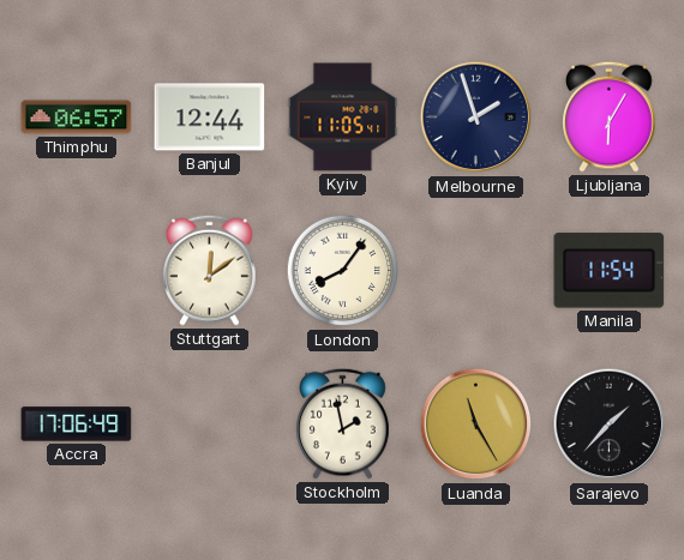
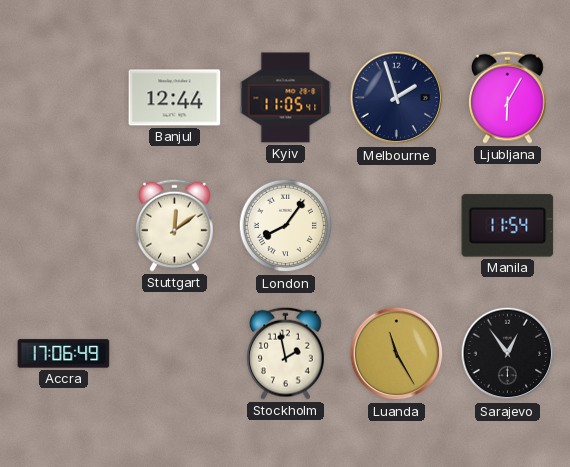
Thimphu: 06:57 -> none
Sarajevo: 1:37 -> 12:54
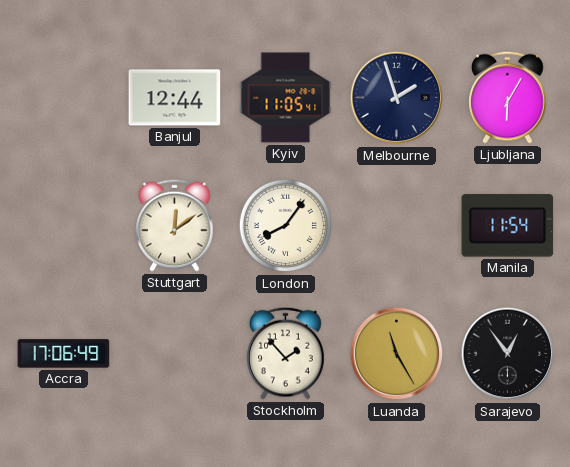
Stockholm: 1:58 -> 1:53
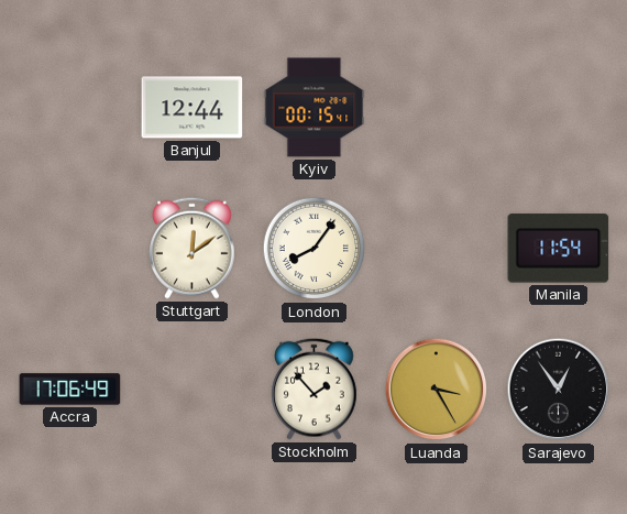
Kyiv: 11:05 -> 00:15
Melbourne: 1:57 -> none
Ljubljana: 6:05 -> none
Luanda: 11:25 -> 3:25
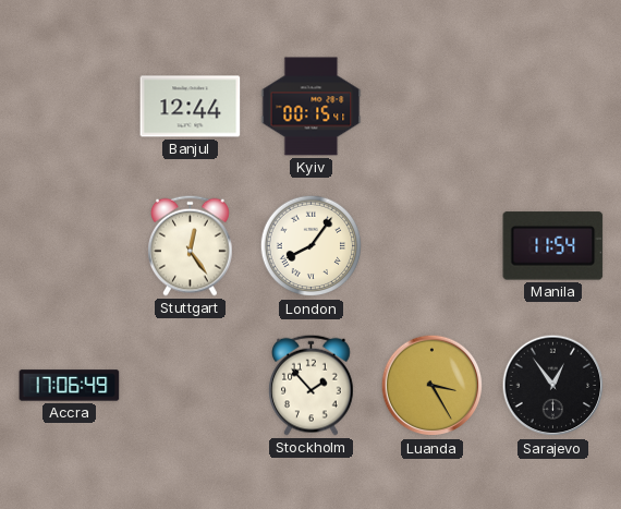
Stuttgart: 12:09 -> 12:24
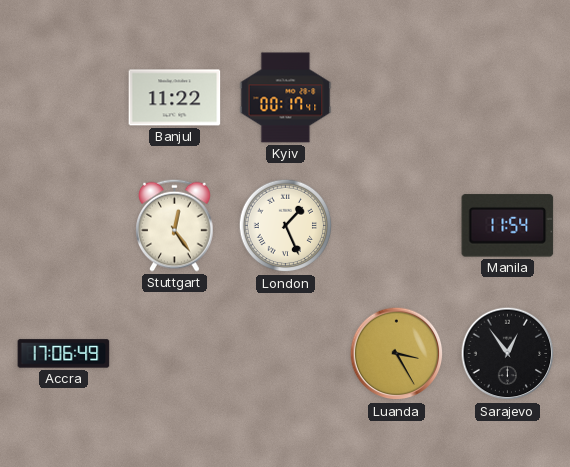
Banjul: 12:44 -> 11:22
Kyiv: 00:15 -> 00:17
London: 8:06 -> 1:26
Stockholm: 1:53 -> none
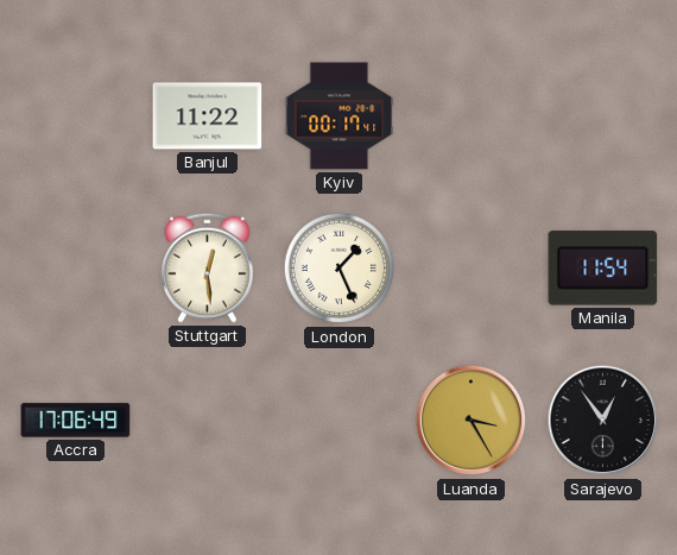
Stuttgart: 12:24 -> 12:29
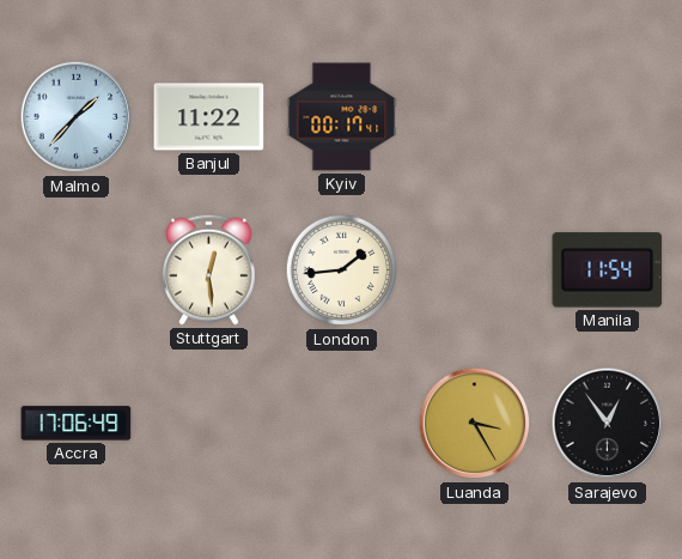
Malmo: none -> 1:37
London: 1:26 -> 1:44
